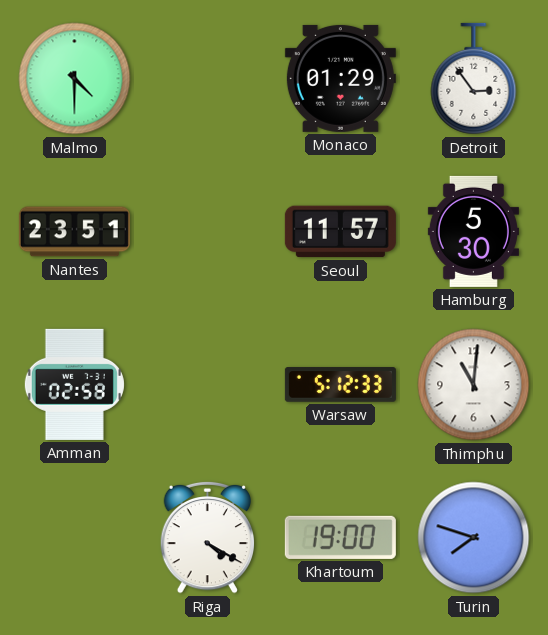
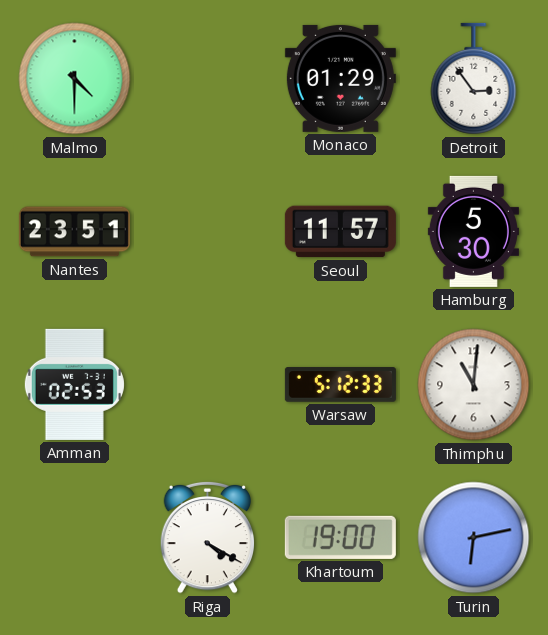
Amman: 02:58 -> 02:53
Turin: 7:48 -> 6:13
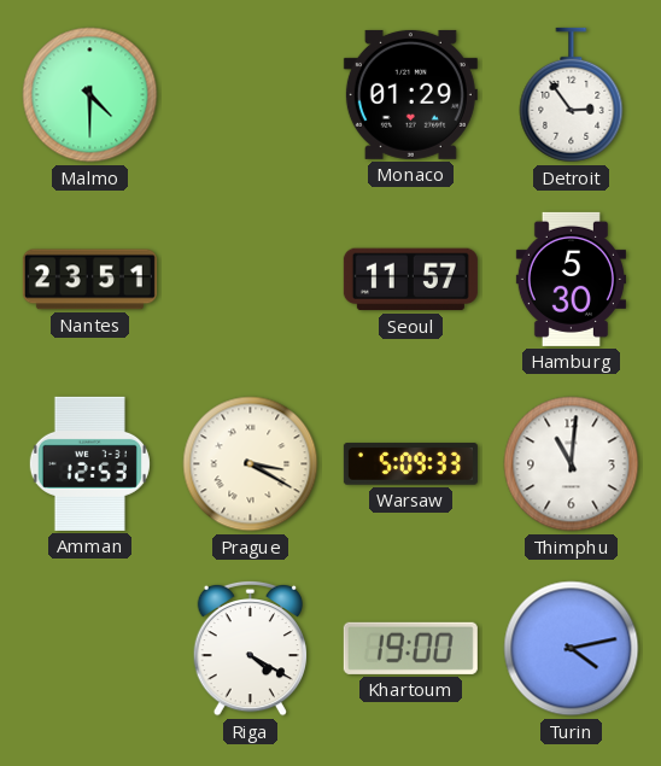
Amman: 02:53 -> 12:53
Prague: none -> 3:20
Warsaw: 5:12 -> 5:09
Turin: 6:13 -> 4:13
